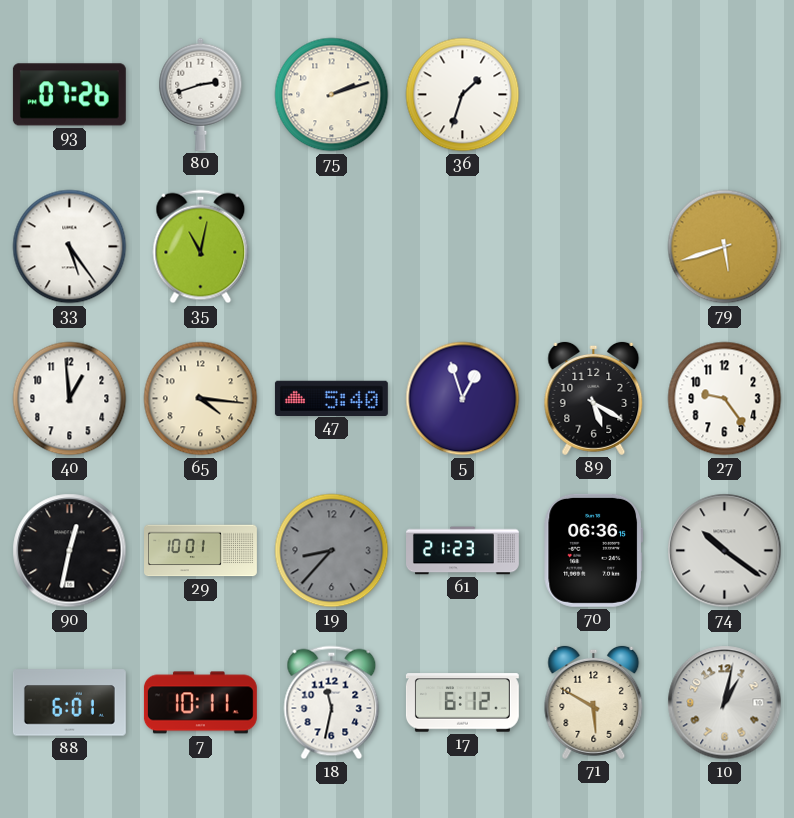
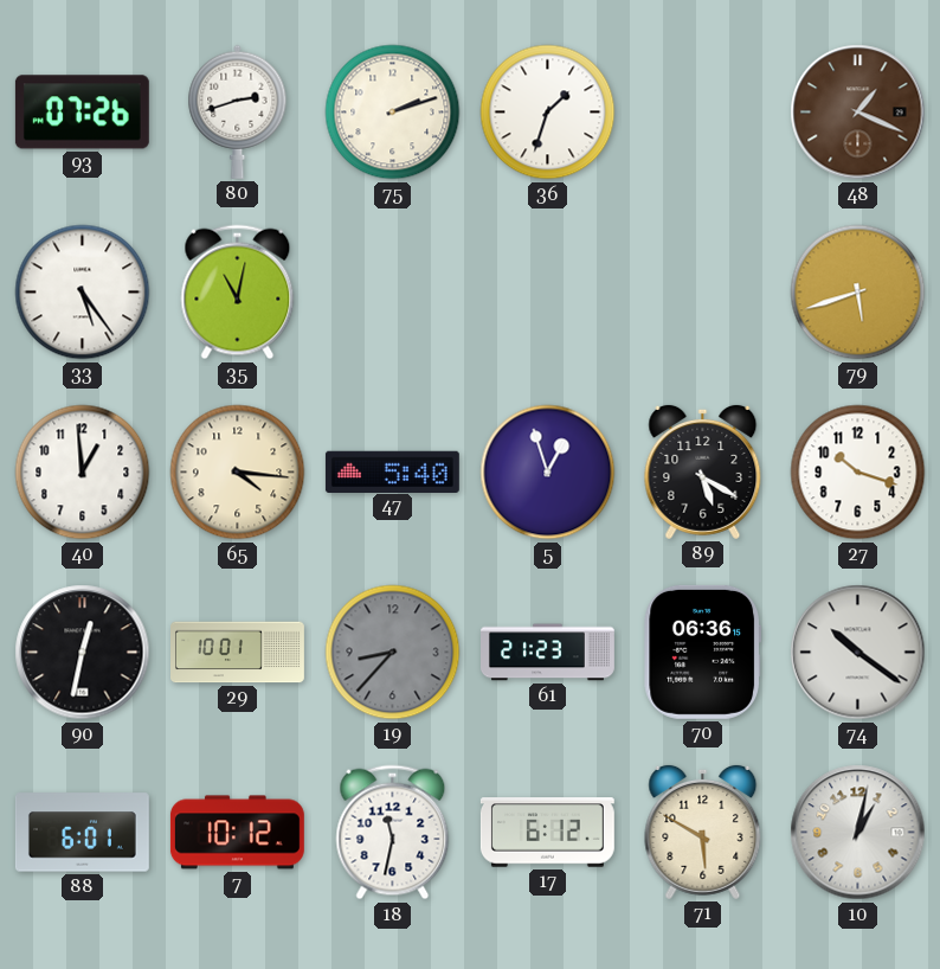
48: none -> 1:19
27: 9:24 -> 10:18
7: 10:11 -> 10:12
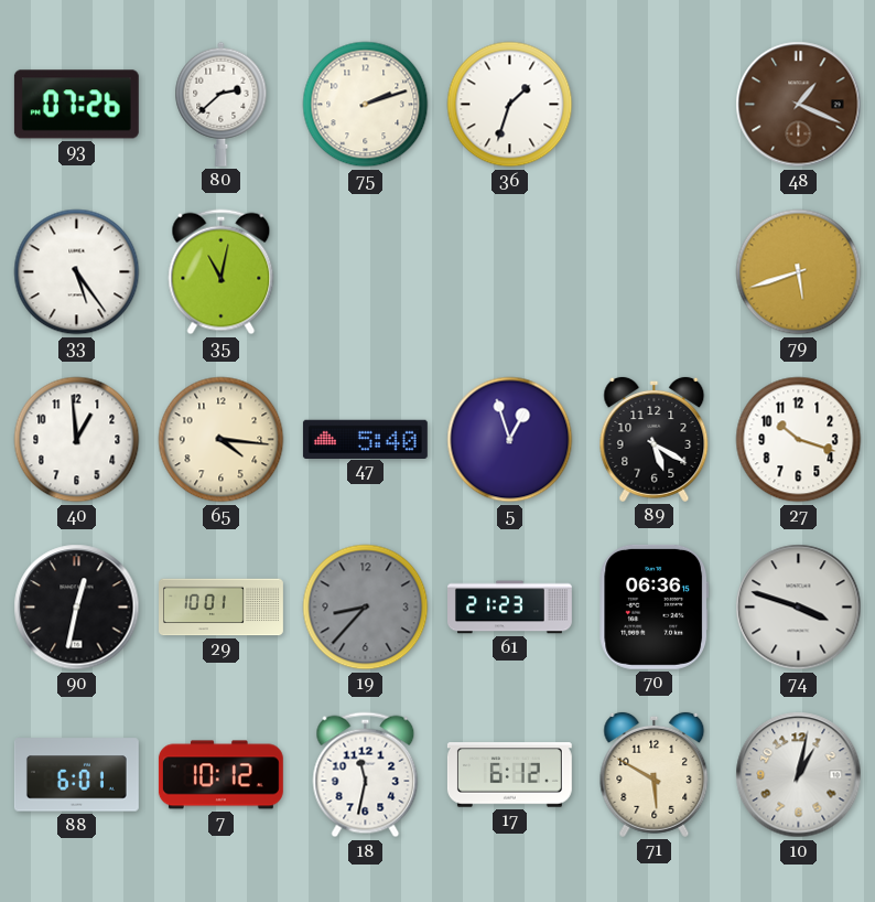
80: 2:42 -> 2:38
74: 10:21 -> 3:48
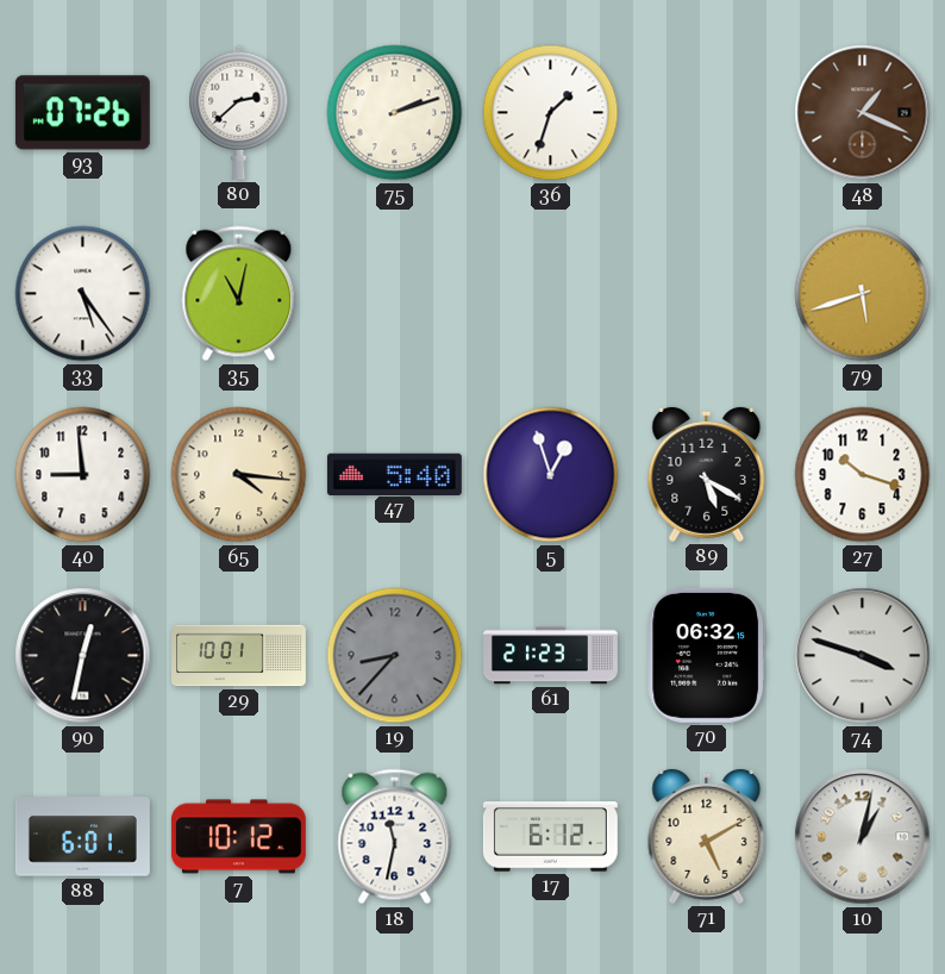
40: 12:59 -> 8:59
70: 06:36 -> 06:32
71: 5:50 -> 5:10
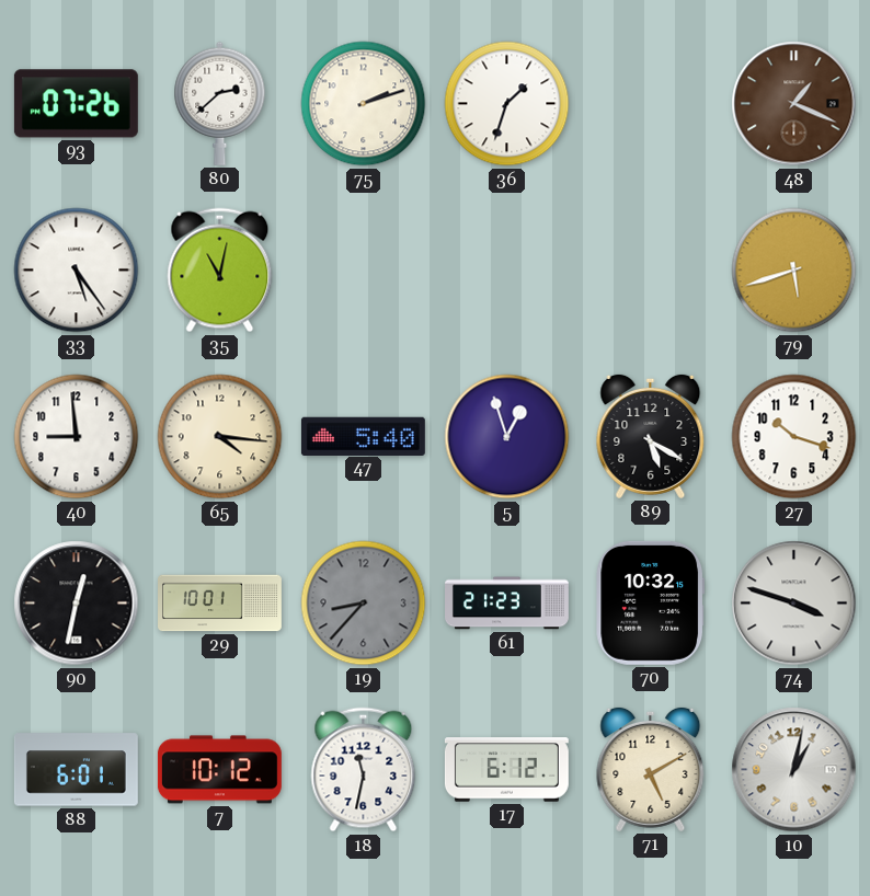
70: 06:32 -> 10:32
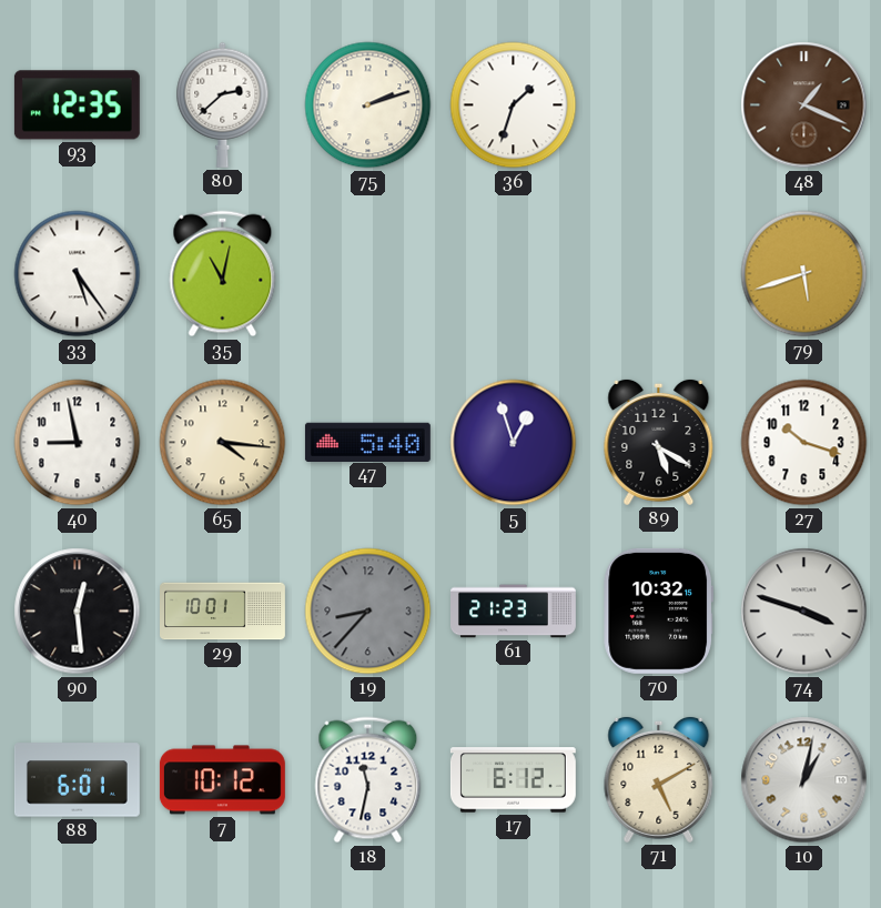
93: 07:26 -> 12:35
40: 8:59 -> 8:58
90: 12:32 -> 12:29
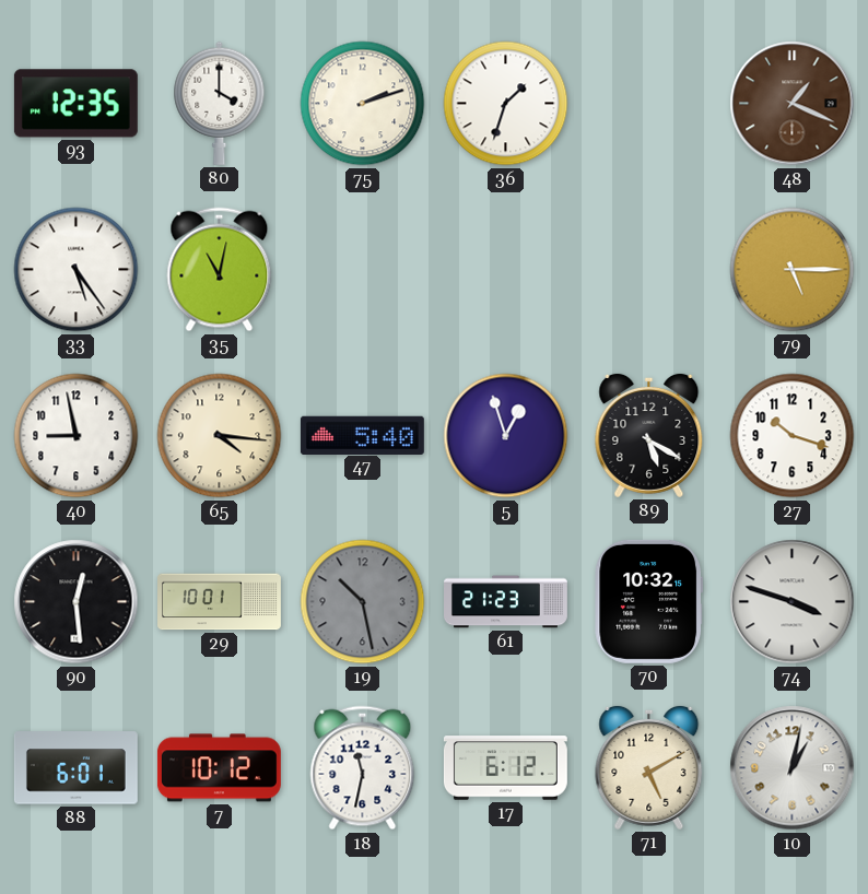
80: 2:38 -> 4:00
79: 5:42 -> 5:15
19: 8:37 -> 10:28
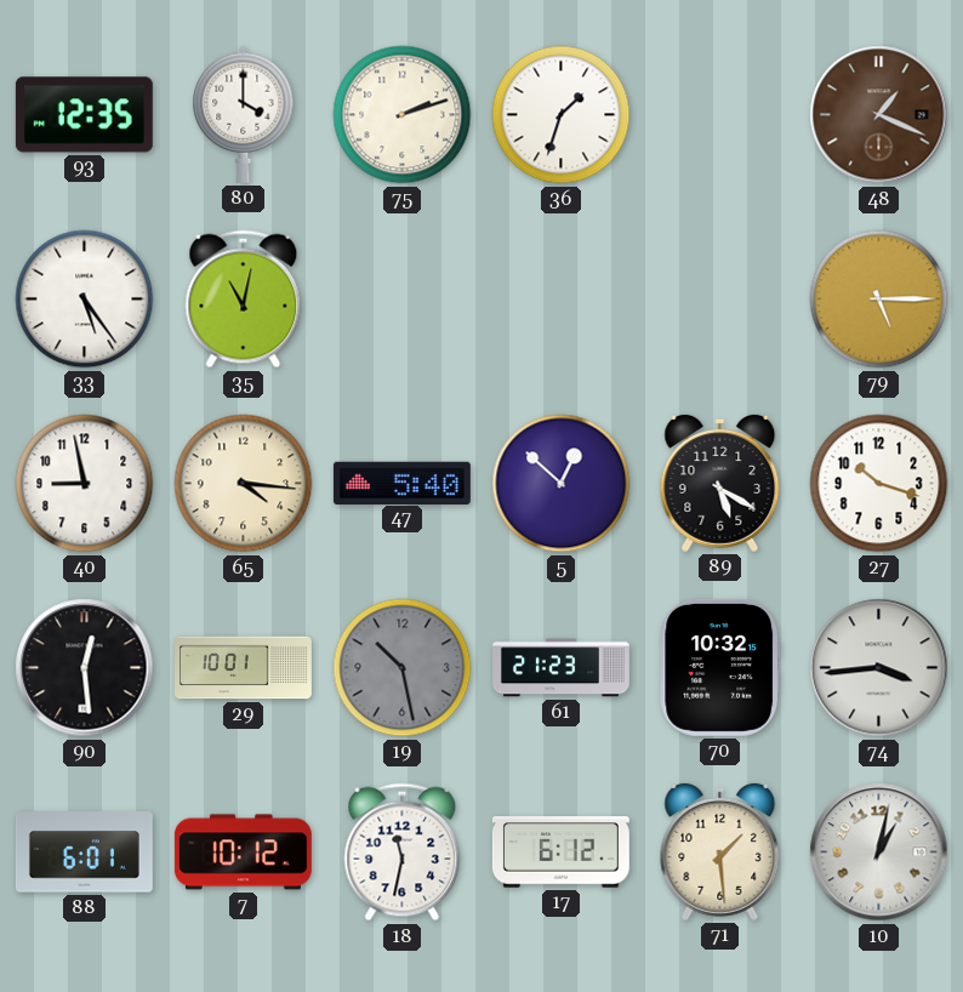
5: 12:57 -> 12:52
74: 3:48 -> 3:44
71: 5:10 -> 1:29
